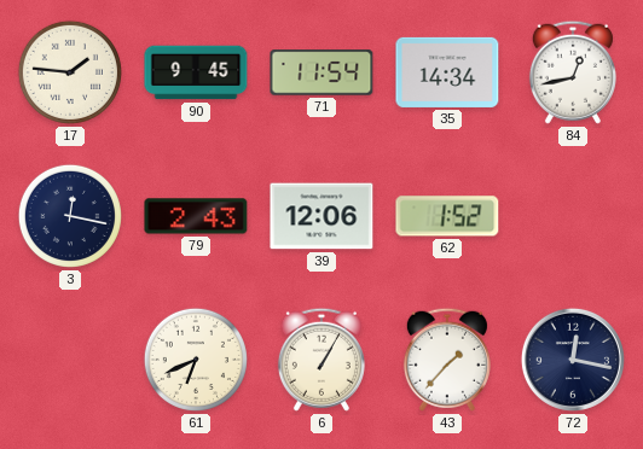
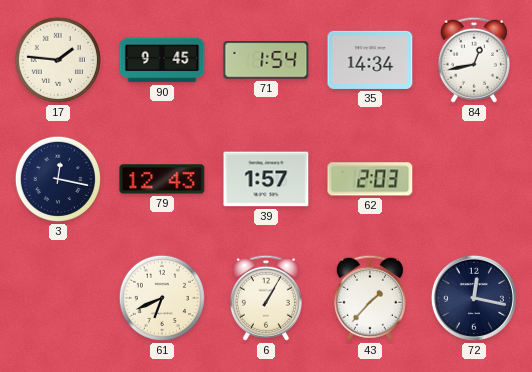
71: 11:54 -> 1:54
79: 2:43 -> 12:43
39: 12:06 -> 1:57
62: 1:52 -> 2:03
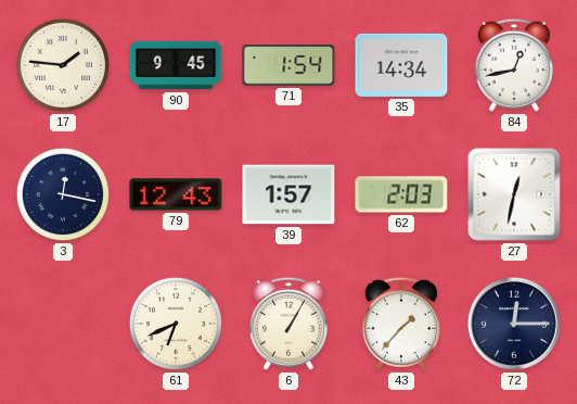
27: none -> 12:32
72: 12:17 -> 12:15
